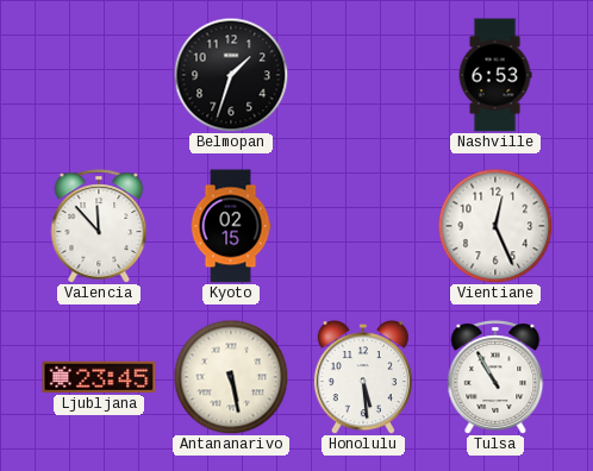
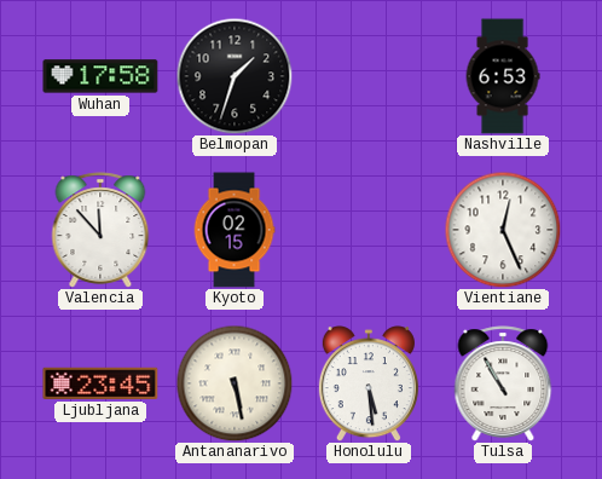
Wuhan: none -> 17:58
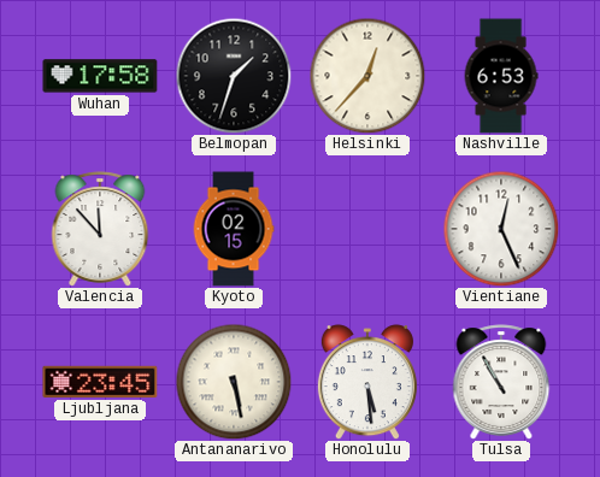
Helsinki: none -> 12:37
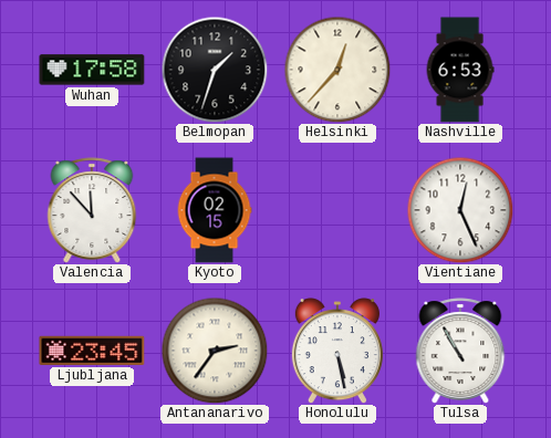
Antananarivo: 5:28 -> 2:36
Honolulu: 5:29 -> 5:28
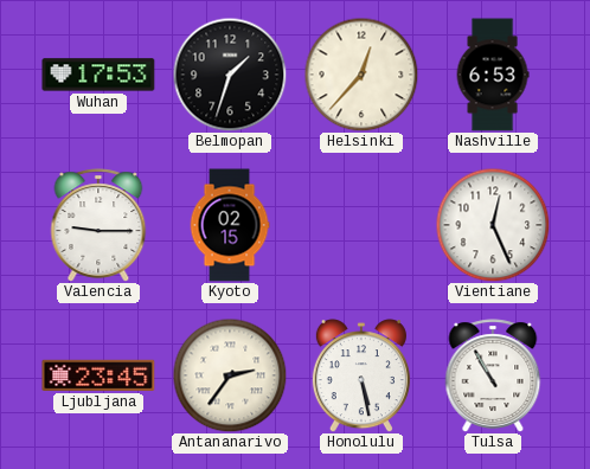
Wuhan: 17:58 -> 17:53
Valencia: 11:53 -> 9:15
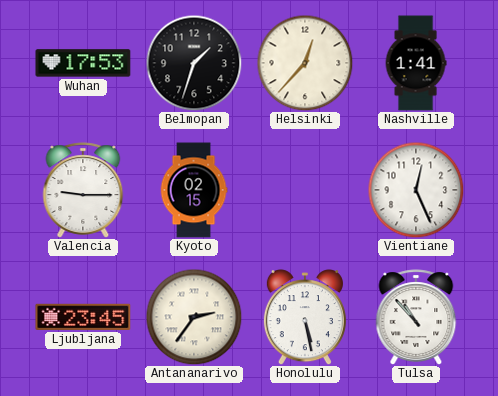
Nashville: 6:53 -> 1:41
Tulsa: 10:55 -> 10:53
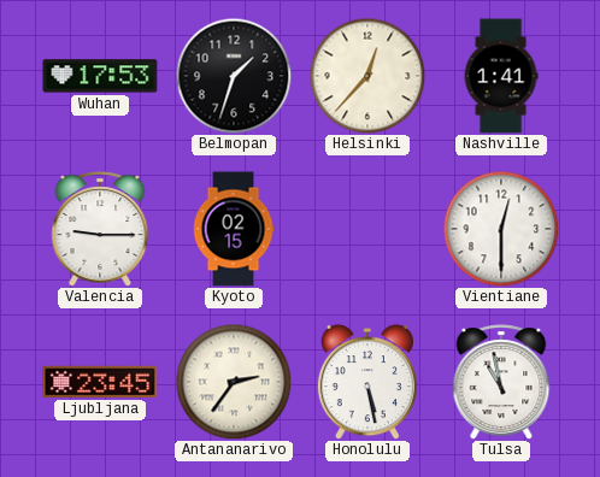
Vientiane: 12:26 -> 12:30
Tulsa: 10:53 -> 10:58
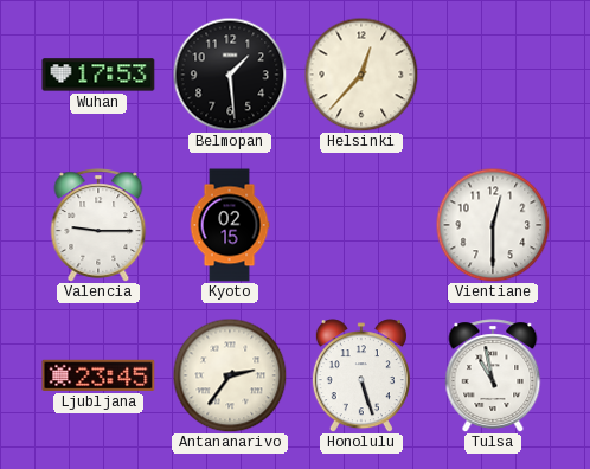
Belmopan: 1:33 -> 1:29
Nashville: 1:41 -> none
Honolulu: 5:28 -> 5:27
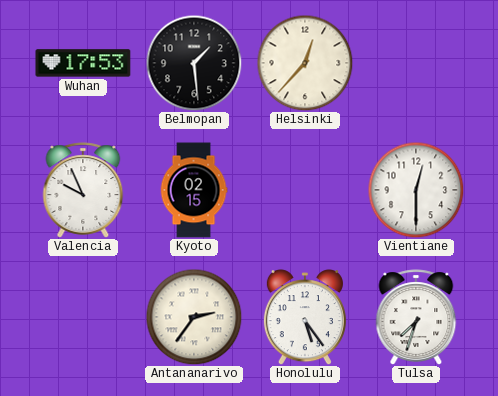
Valencia: 9:15 -> 9:56
Ljubljana: 23:45 -> none
Honolulu: 5:27 -> 5:24
Tulsa: 10:58 -> 7:33
